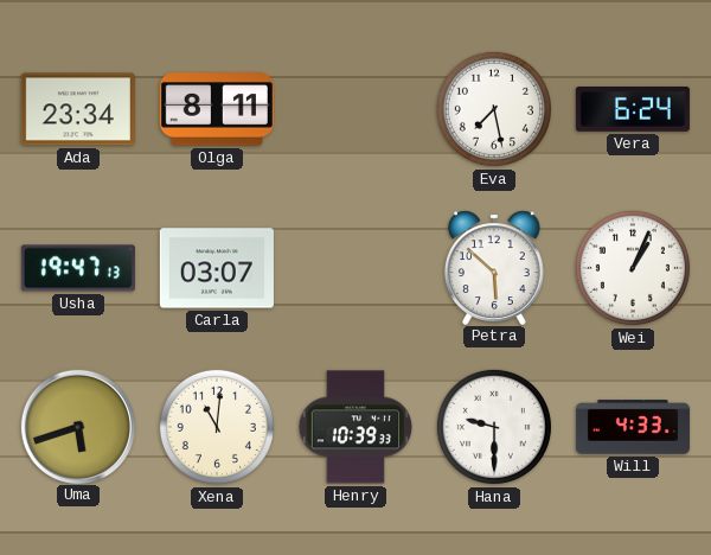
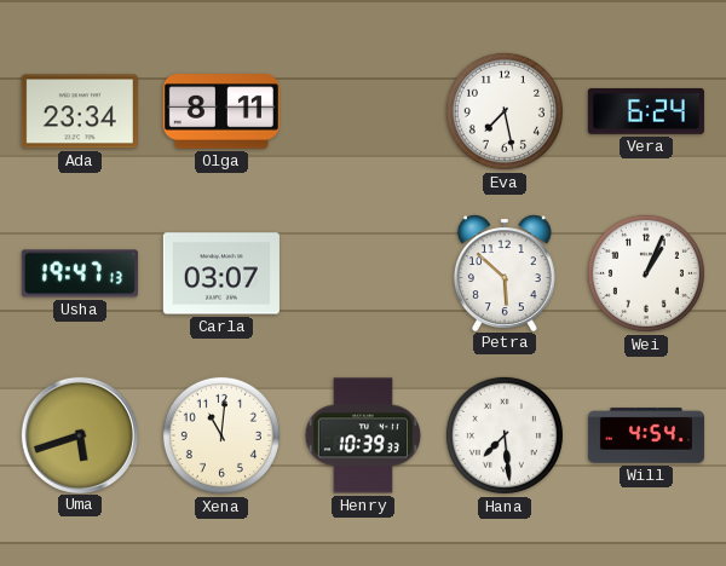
Hana: 9:30 -> 7:29
Will: 4:33 -> 4:54
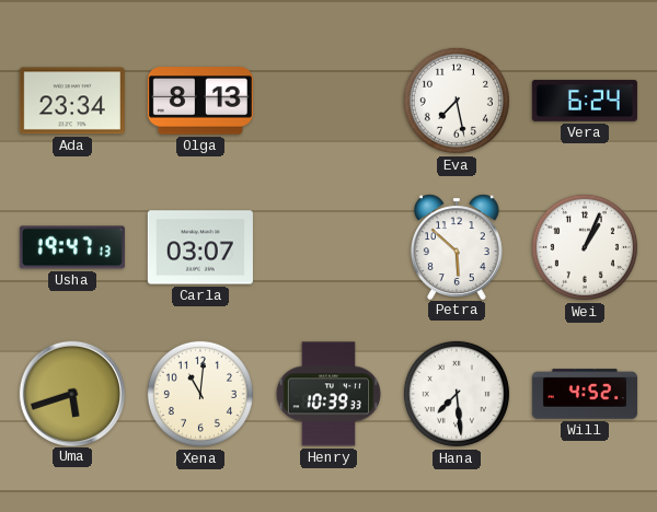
Olga: 8:11 -> 8:13
Will: 4:54 -> 4:52
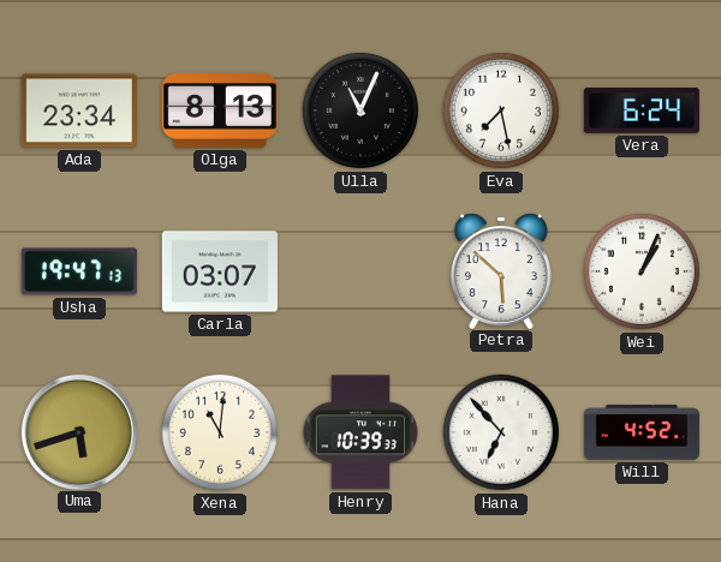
Ulla: none -> 11:04
Hana: 7:29 -> 6:53
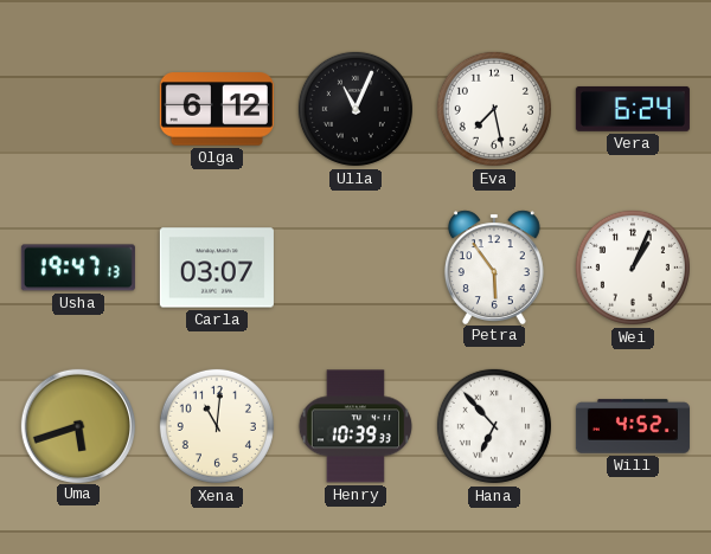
Ada: 23:34 -> none
Olga: 8:13 -> 6:12
Petra: 5:52 -> 5:54
